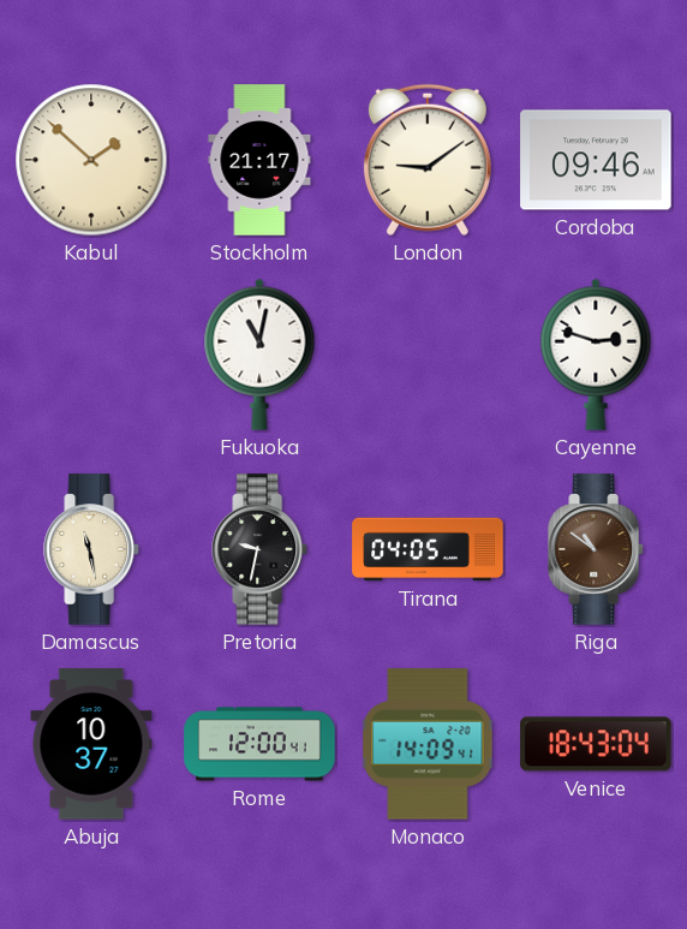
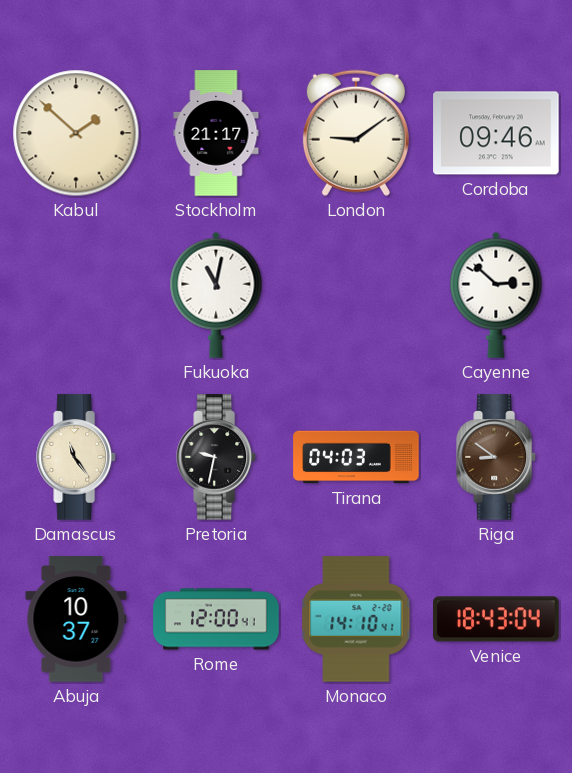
Cayenne: 2:48 -> 2:52
Damascus: 11:28 -> 11:24
Tirana: 04:05 -> 04:03
Riga: 10:51 -> 8:51
Monaco: 14:09 -> 14:10
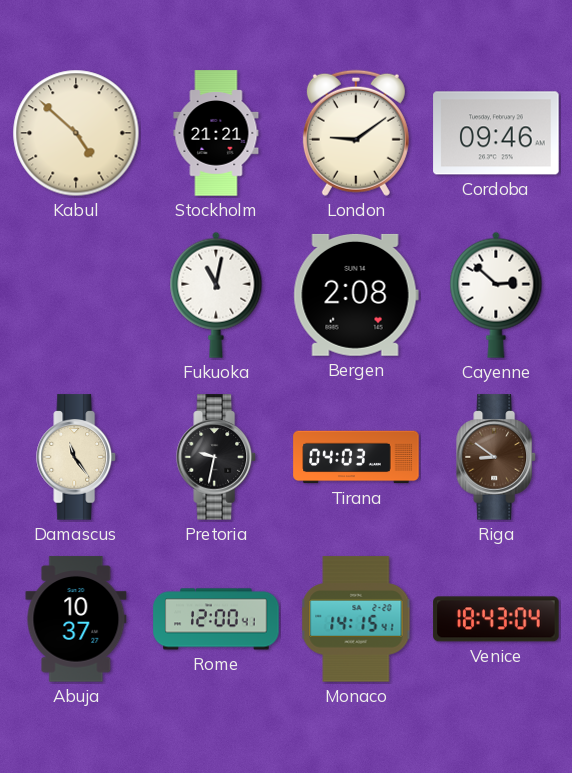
Kabul: 1:52 -> 4:52
Stockholm: 21:17 -> 21:21
Bergen: none -> 2:08
Monaco: 14:10 -> 14:15
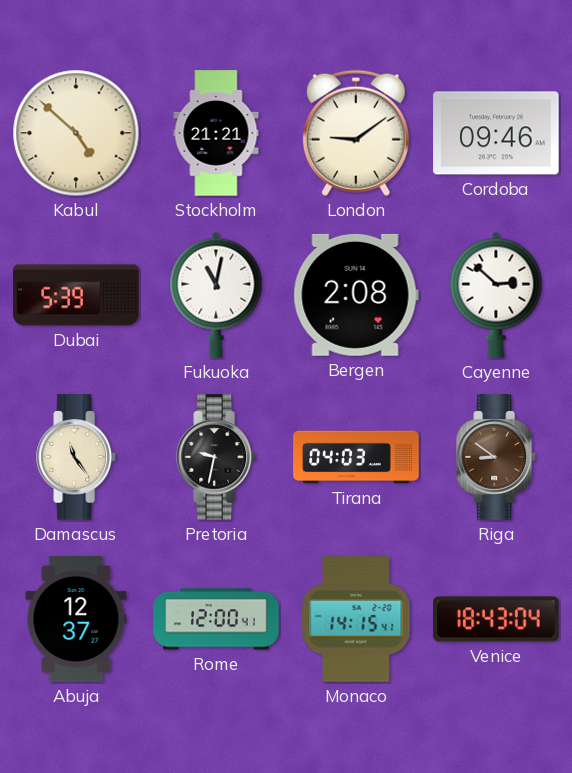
Dubai: none -> 5:39
Abuja: 10:37 -> 12:37
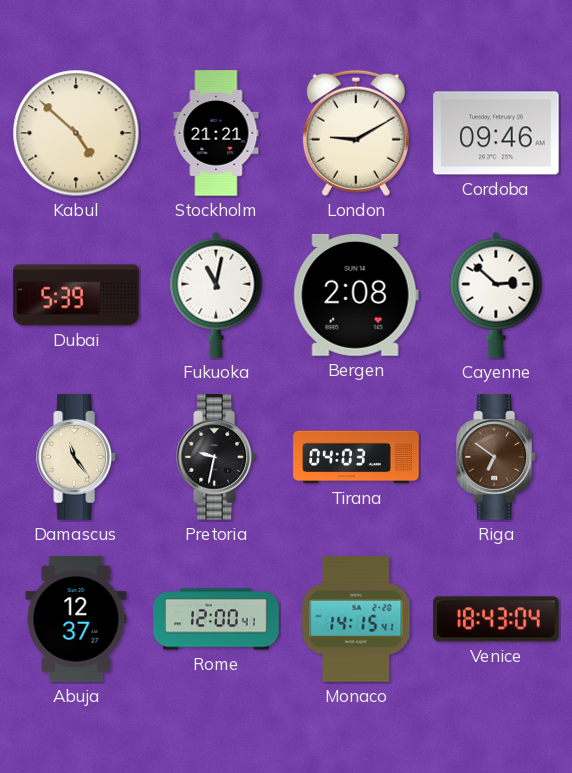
London: 9:09 -> 9:10
Riga: 8:51 -> 6:51
